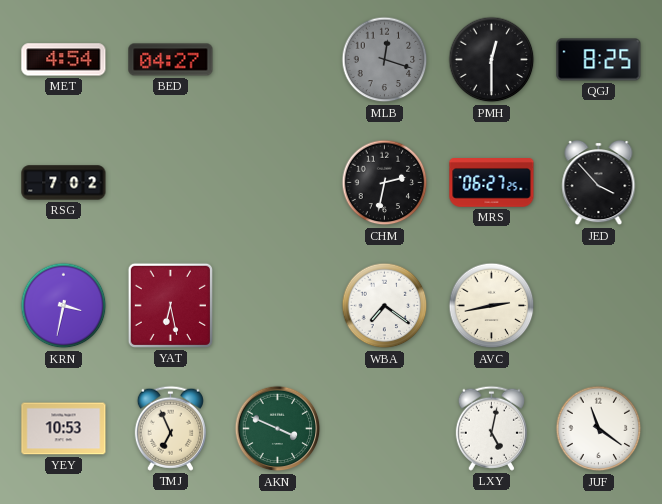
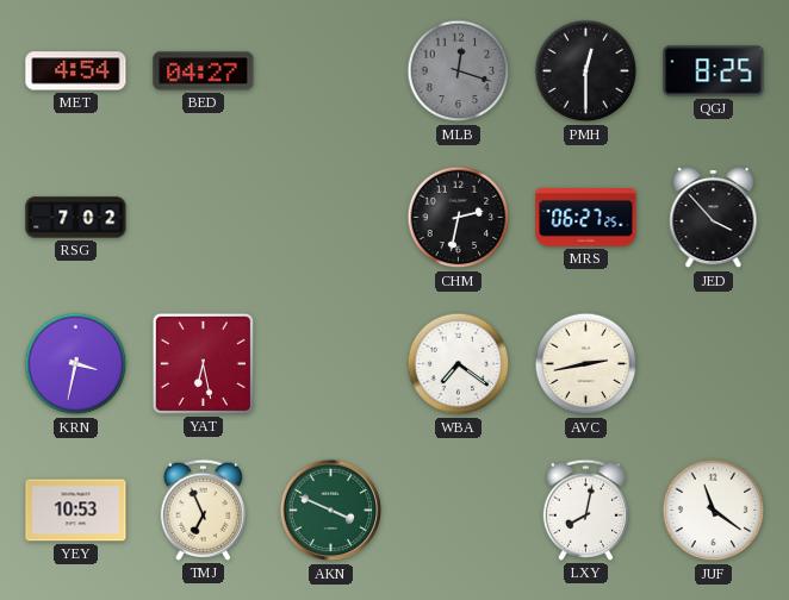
LXY: 5:02 -> 8:02
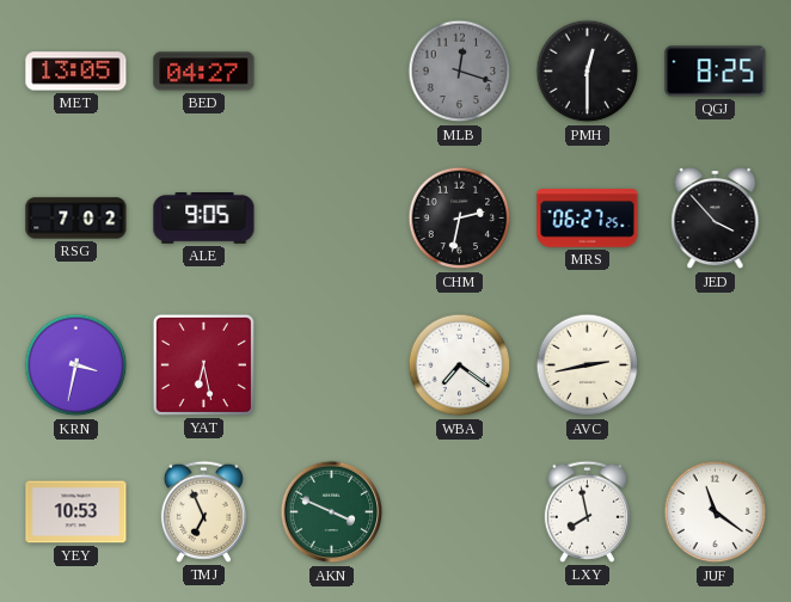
MET: 4:54 -> 13:05
ALE: none -> 9:05
LXY: 8:02 -> 7:58
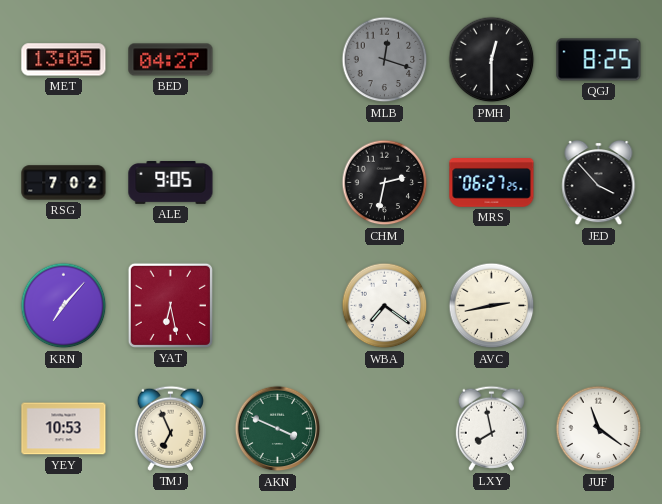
KRN: 3:32 -> 7:07
